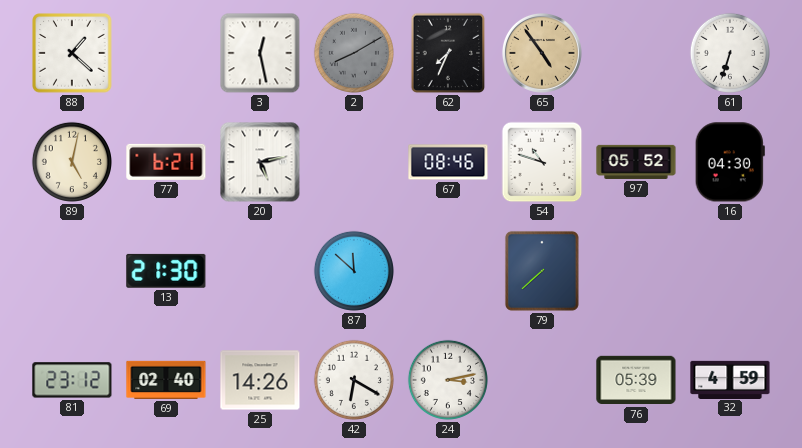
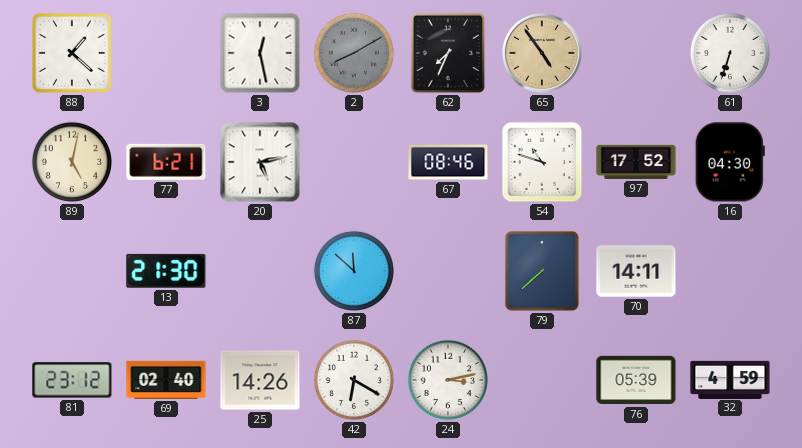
97: 05:52 -> 17:52
70: none -> 14:11
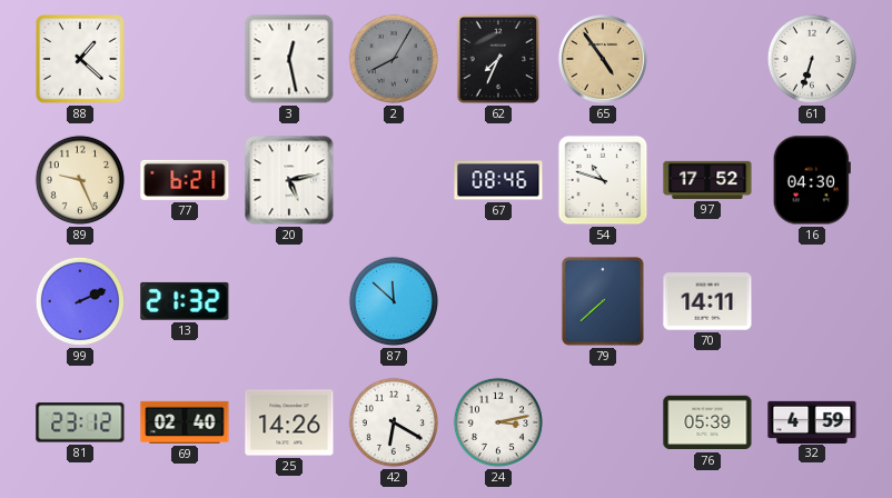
2: 8:10 -> 8:05
89: 5:02 -> 9:26
99: none -> 2:11
13: 21:30 -> 21:32
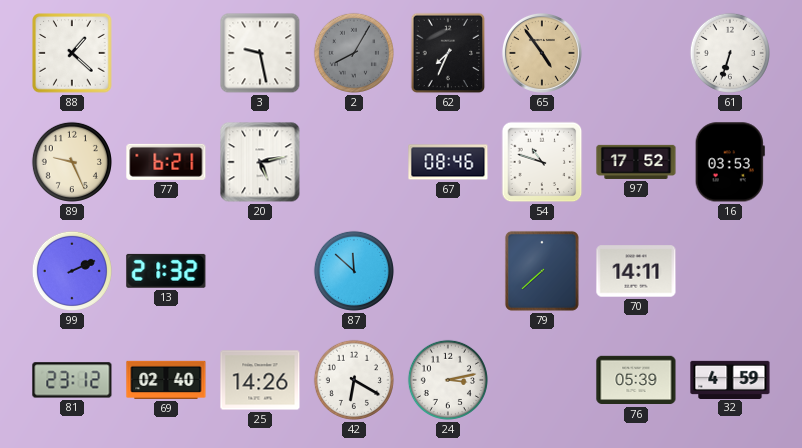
3: 12:28 -> 9:28
16: 04:30 -> 03:53
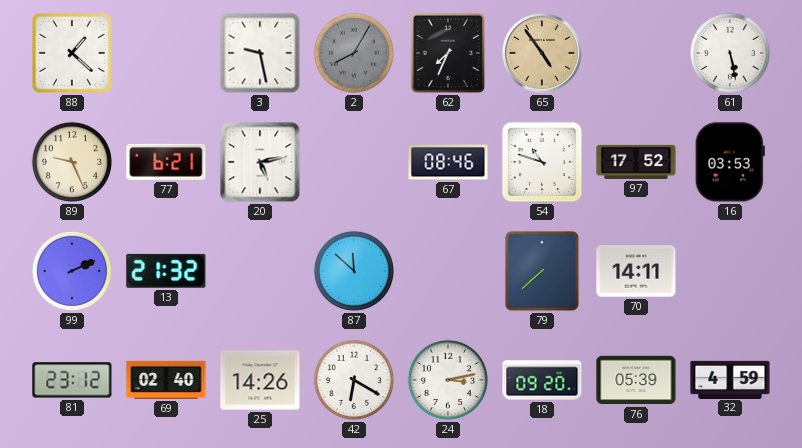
61: 6:33 -> 5:28
18: none -> 09:20
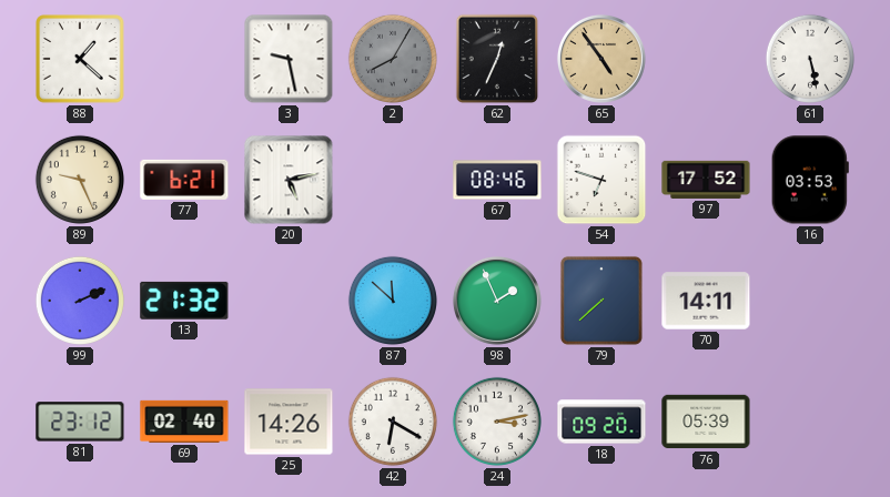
62: 7:34 -> 12:34
54: 10:48 -> 6:48
98: none -> 1:56
32: 4:59 -> none
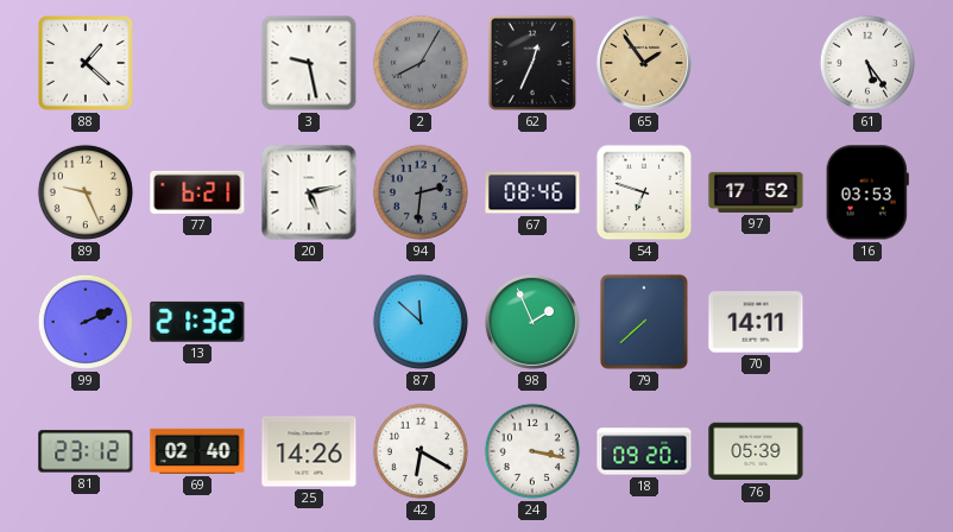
65: 4:54 -> 1:54
61: 5:28 -> 5:24
94: none -> 2:31
24: 3:13 -> 3:17
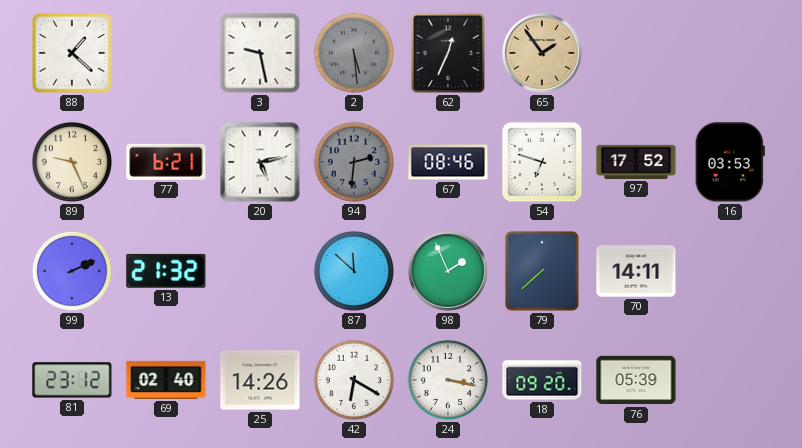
2: 8:05 -> 5:29
61: 5:24 -> none
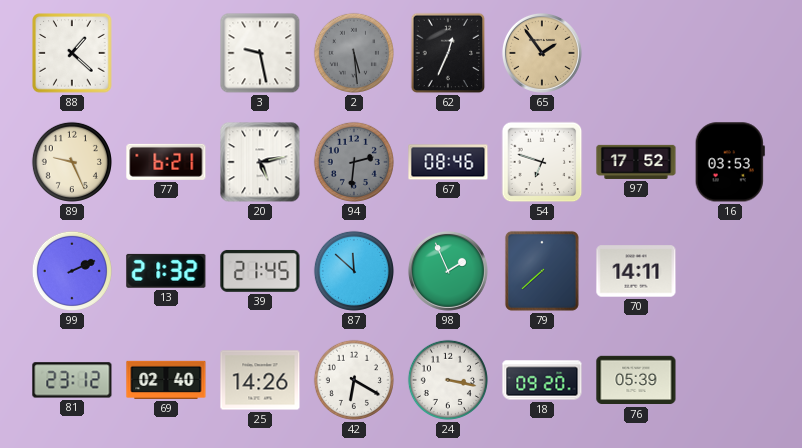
39: none -> 21:45
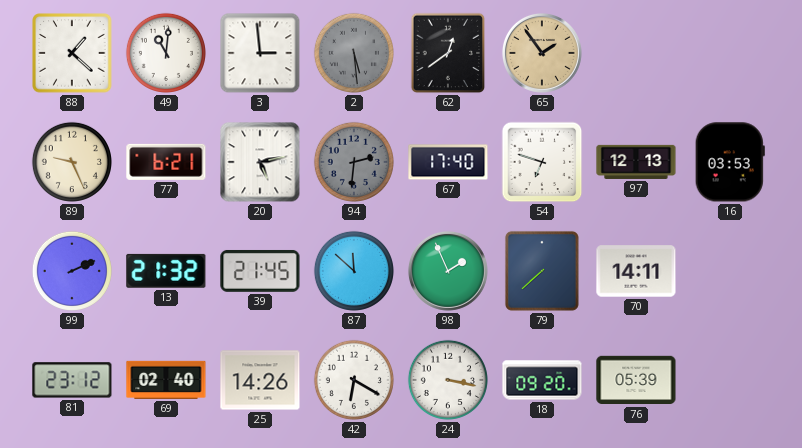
49: none -> 11:01
3: 9:28 -> 2:59
62: 12:34 -> 12:39
67: 08:46 -> 17:40
97: 17:52 -> 12:13
